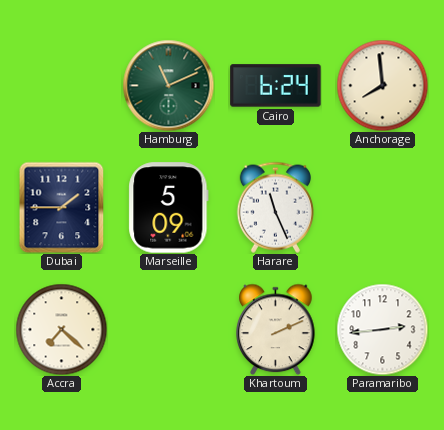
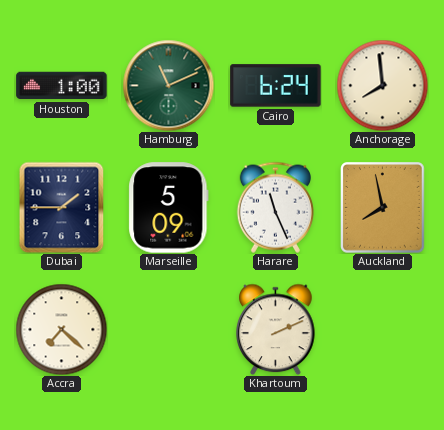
Houston: none -> 1:00
Auckland: none -> 7:58
Paramaribo: 2:44 -> none
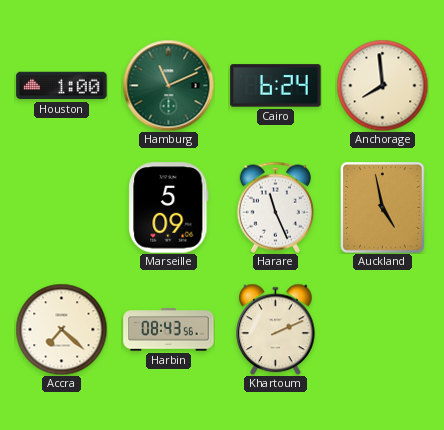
Dubai: 1:45 -> none
Auckland: 7:58 -> 4:58
Harbin: none -> 08:43
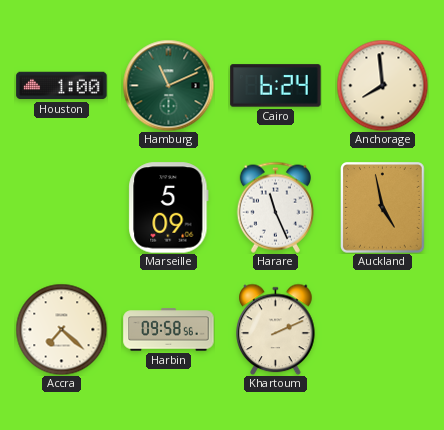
Harbin: 08:43 -> 09:58
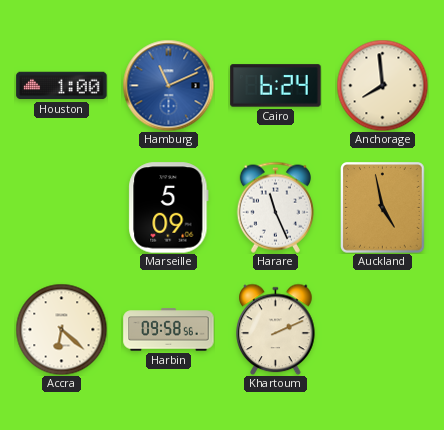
Hamburg dial: green -> blue
Accra: 7:22 -> 6:22
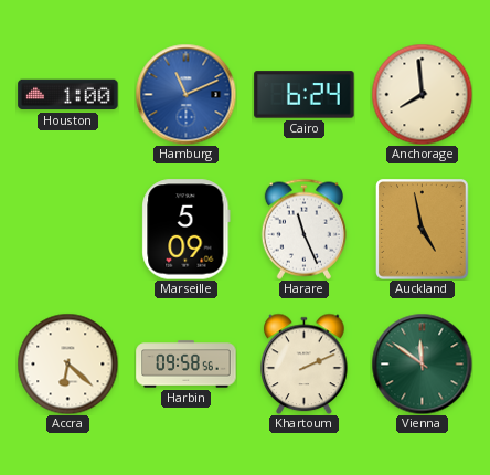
Vienna: none -> 11:51
